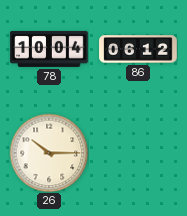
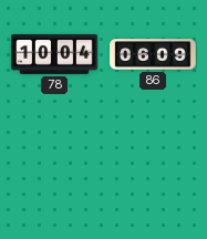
86: 06:12 -> 06:09
26: 10:15 -> none
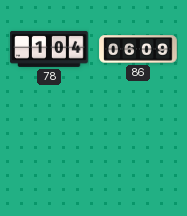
78: 10:04 -> 1:04
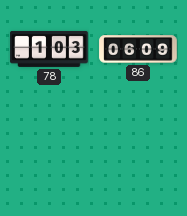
78: 1:04 -> 1:03
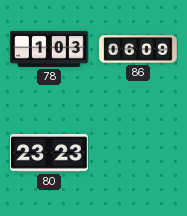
80: none -> 23:23
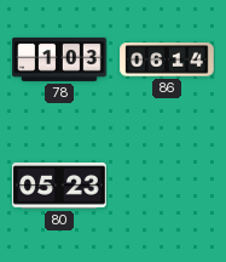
86: 06:09 -> 06:14
80: 23:23 -> 05:23
